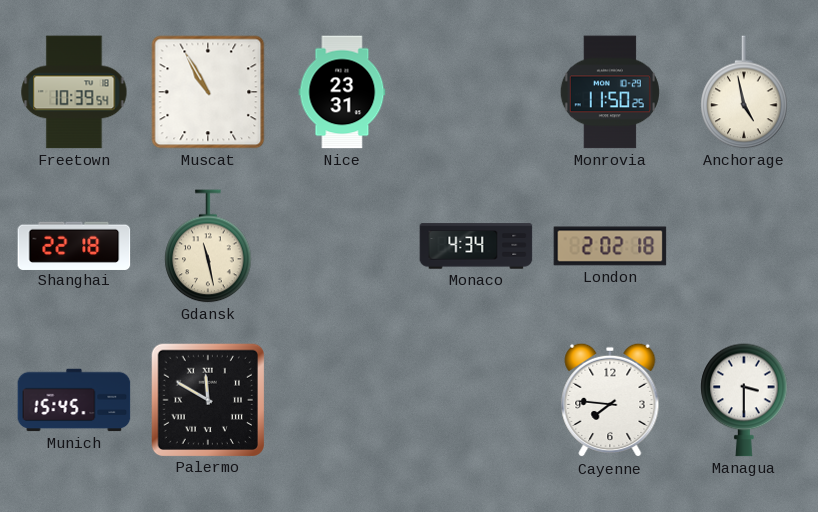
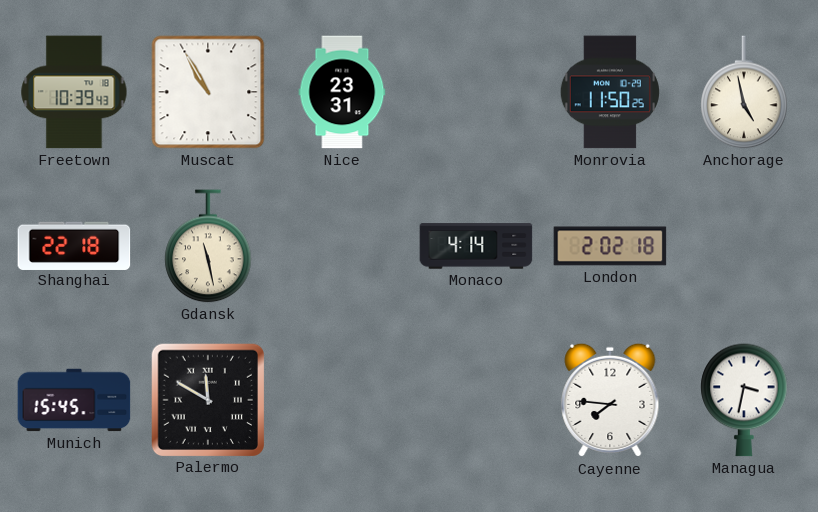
Freetown: 10:39:54 -> 10:39:43
Monaco: 4:34 -> 4:14
Managua: 3:30 -> 3:32
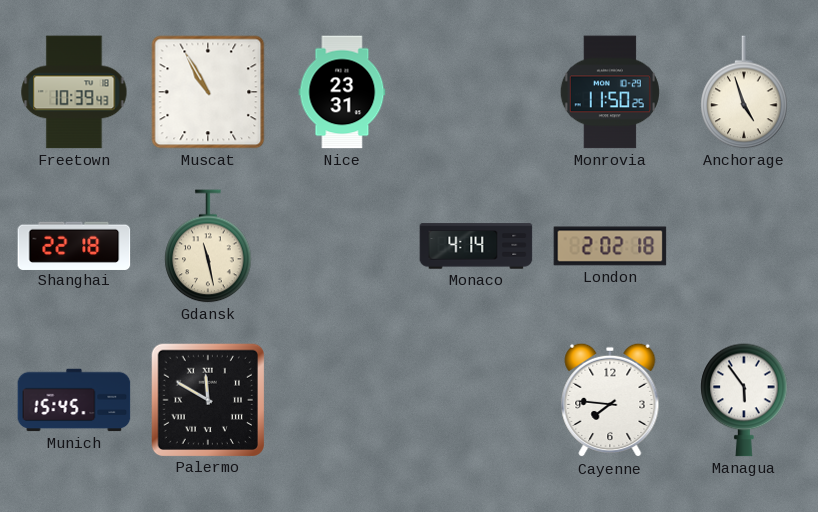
Anchorage: 4:58 -> 4:57
Managua: 3:32 -> 5:54
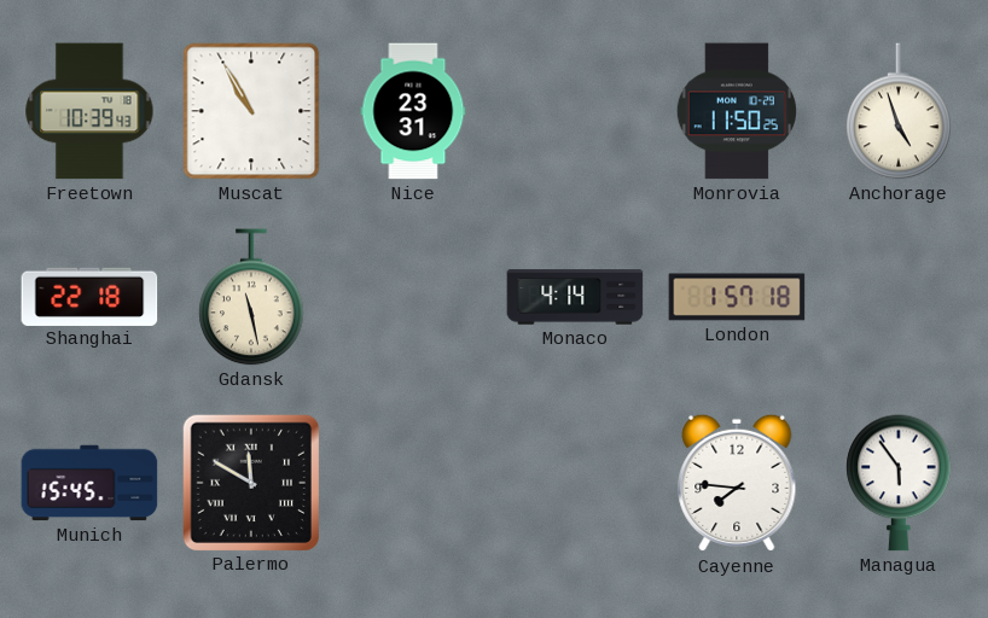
London: 2:02 -> 1:57
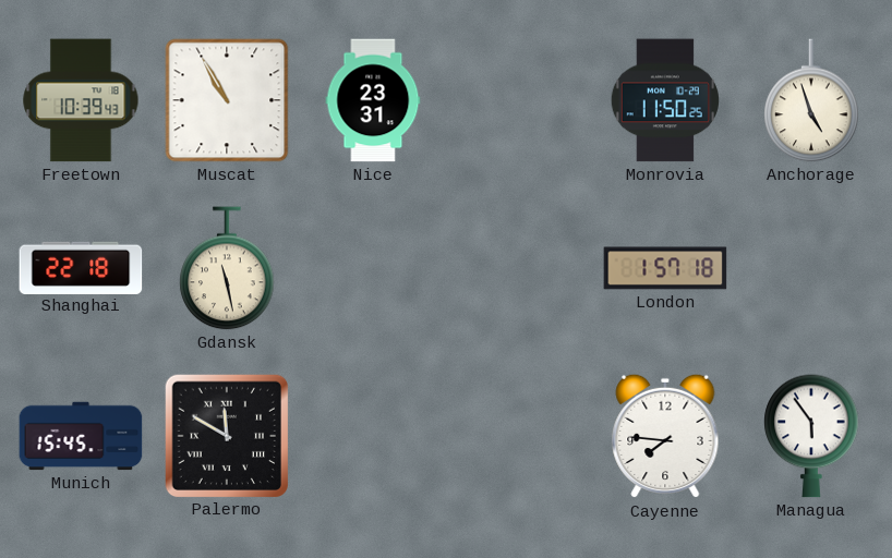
Monaco: 4:14 -> none
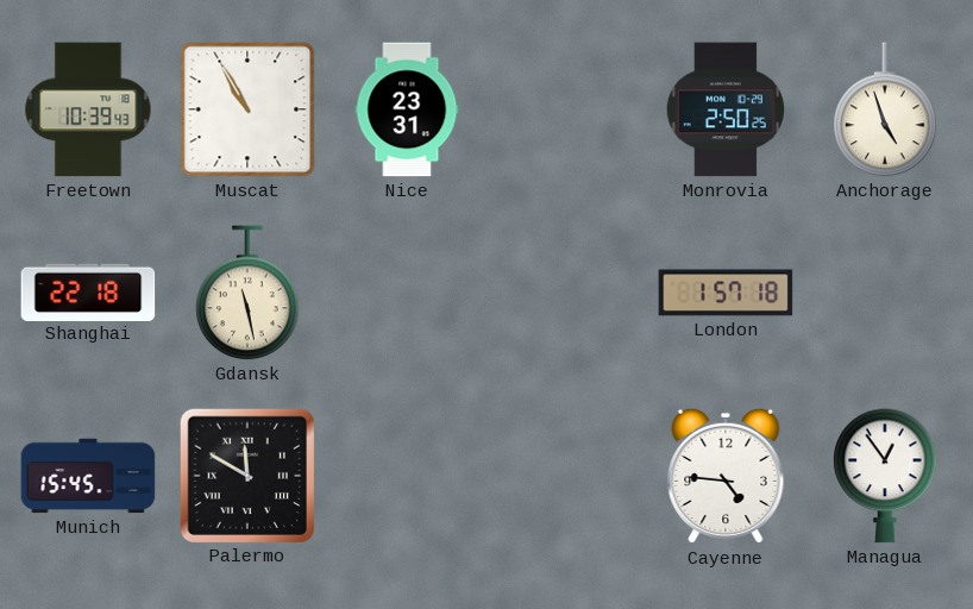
Monrovia: 11:50 -> 2:50
Cayenne: 7:46 -> 4:46
Managua: 5:54 -> 12:54
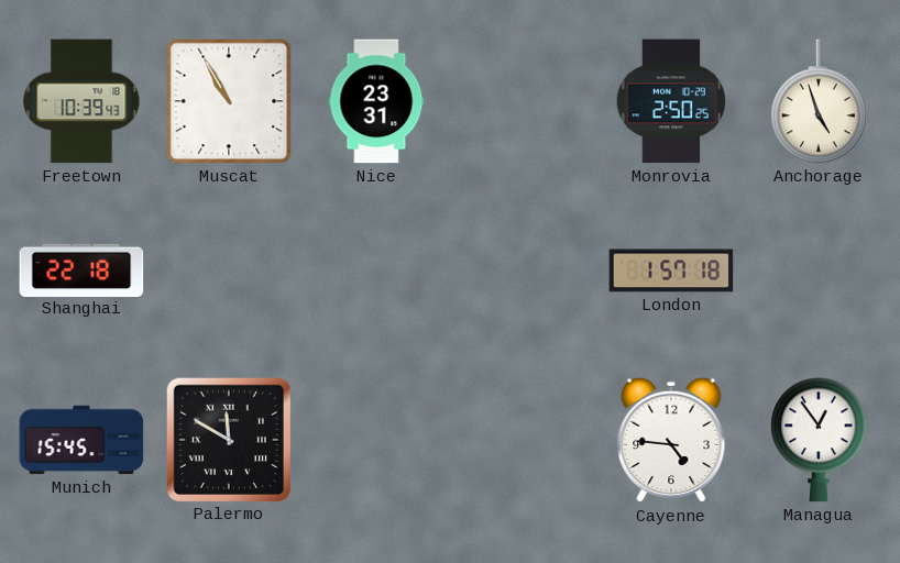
Gdansk: 11:28 -> none
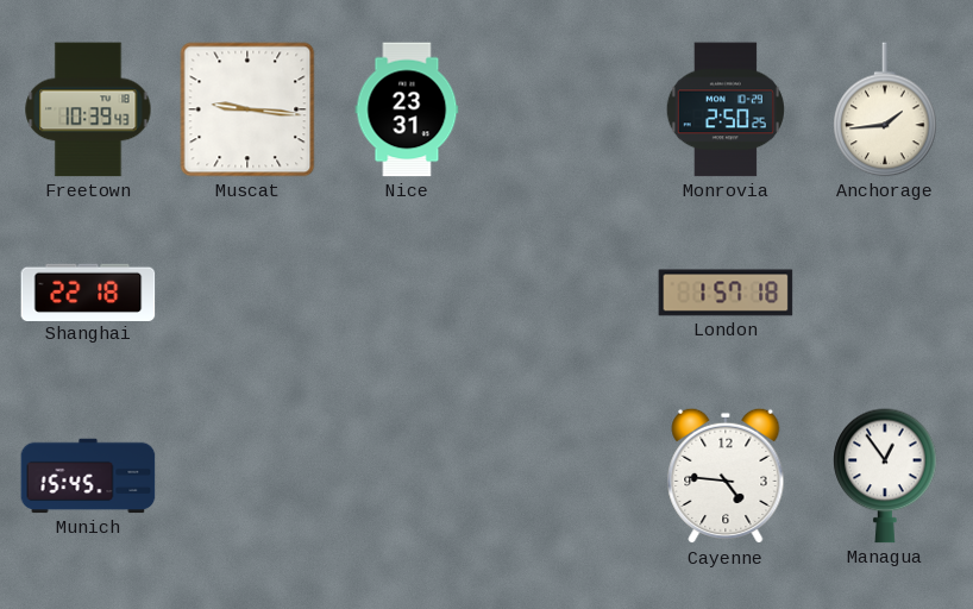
Muscat: 10:55 -> 9:16
Anchorage: 4:57 -> 1:44
Palermo: 11:50 -> none
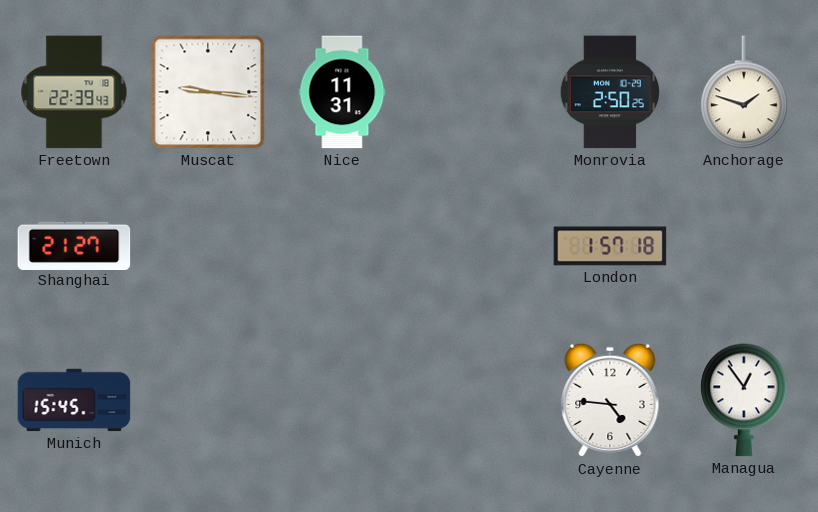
Freetown: 10:39 -> 22:39
Nice: 23:31 -> 11:31
Anchorage: 1:44 -> 1:48
Shanghai: 22:18 -> 21:27
